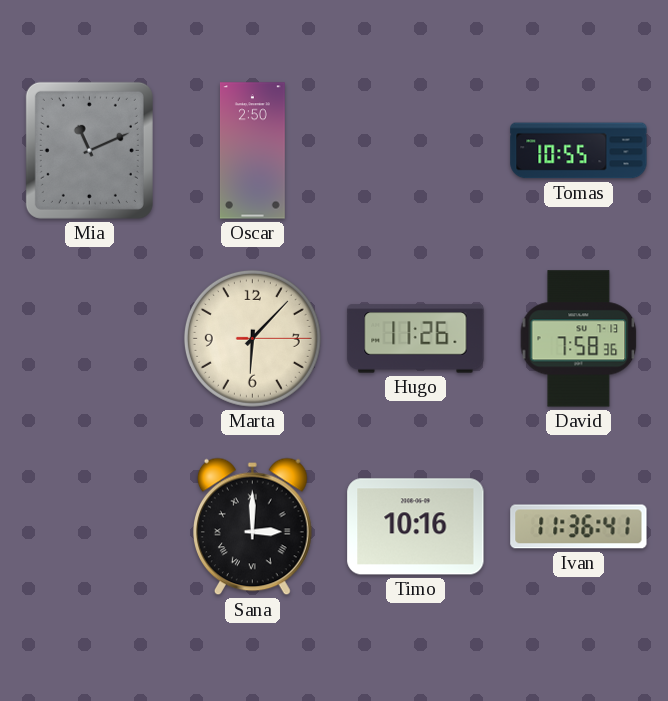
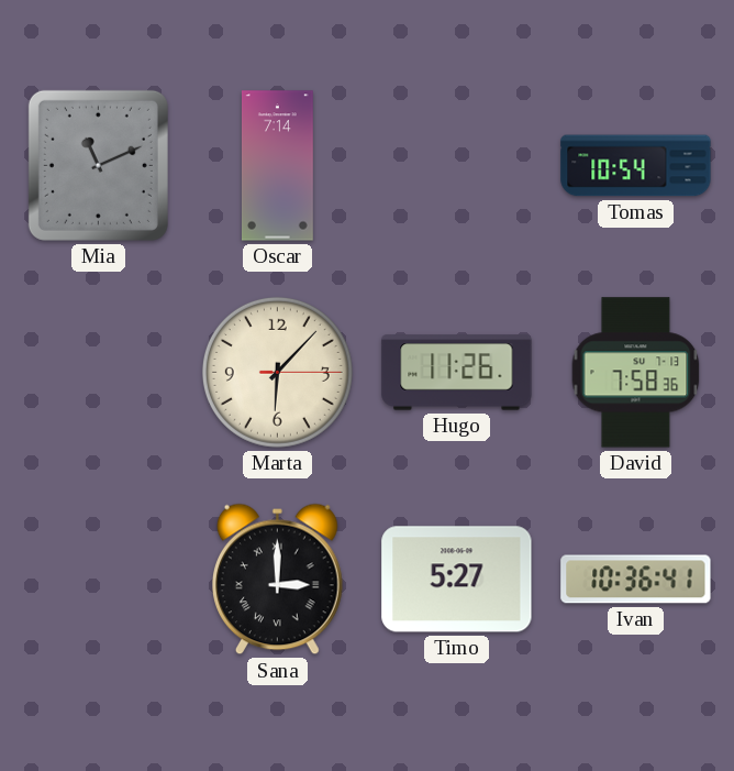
Oscar: 2:50 -> 7:14
Tomas: 10:55 -> 10:54
Timo: 10:16 -> 5:27
Ivan: 11:36 -> 10:36
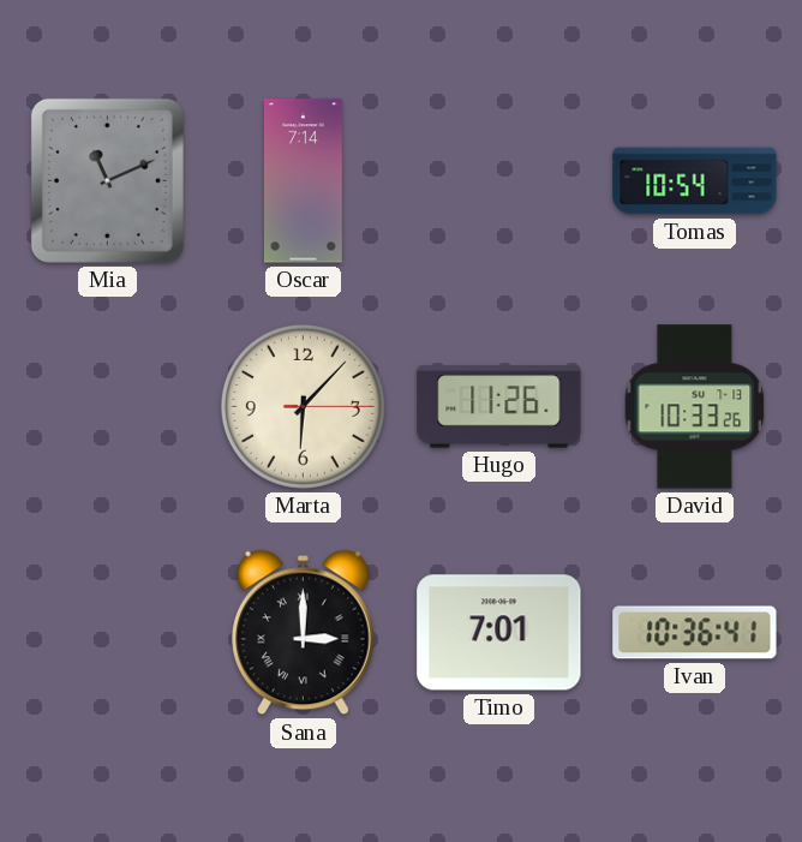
David: 7:58 -> 10:33
Timo: 5:27 -> 7:01
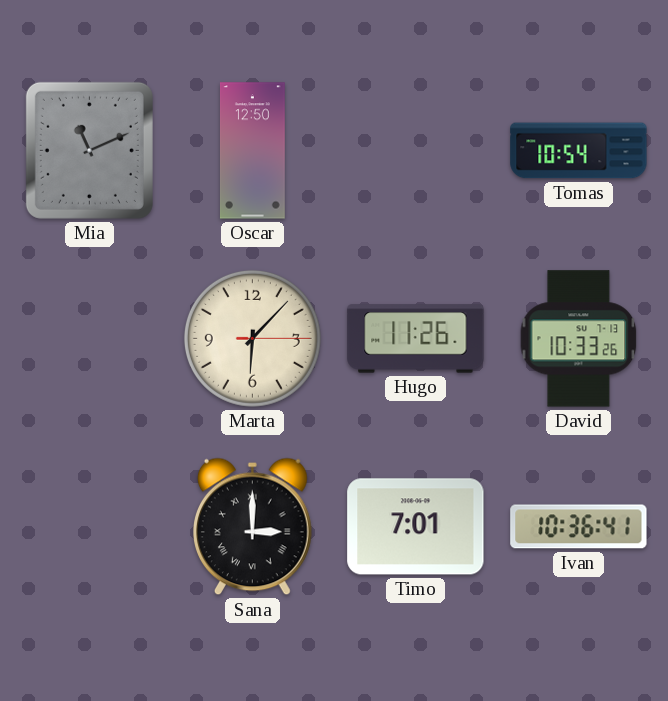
Oscar: 7:14 -> 12:50
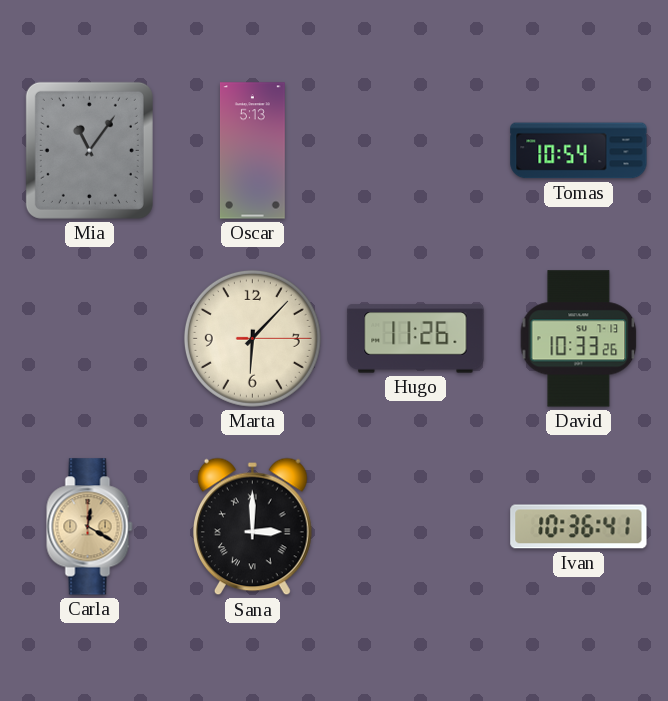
Mia: 11:11 -> 11:06
Oscar: 12:50 -> 5:13
Carla: none -> 12:20
Timo: 7:01 -> none
